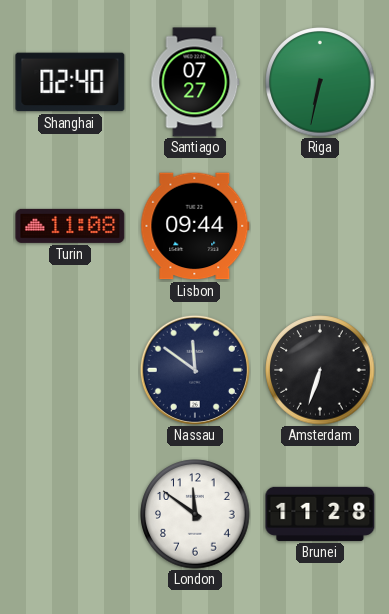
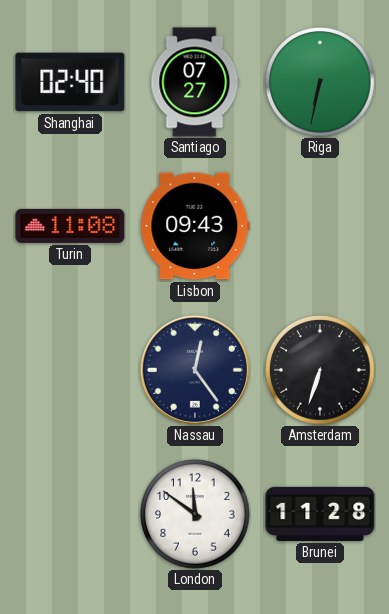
Lisbon: 09:44 -> 09:43
Nassau: 11:51 -> 12:24
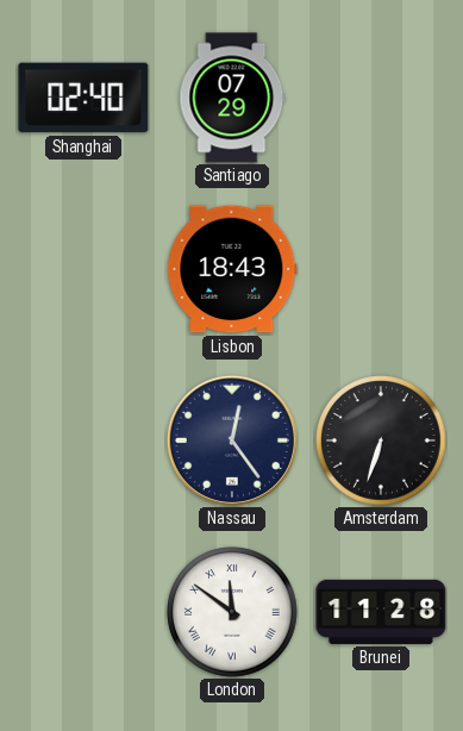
Santiago: 07:27 -> 07:29
Riga: 6:32 -> none
Turin: 11:08 -> none
Lisbon: 09:43 -> 18:43
London numerals: Arabic -> Roman
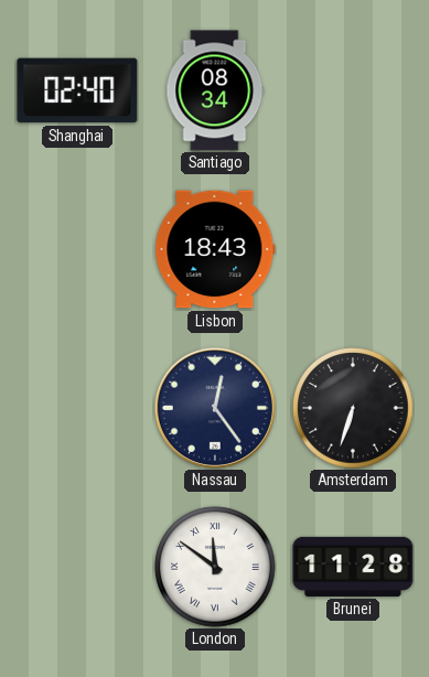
Santiago: 07:29 -> 08:34
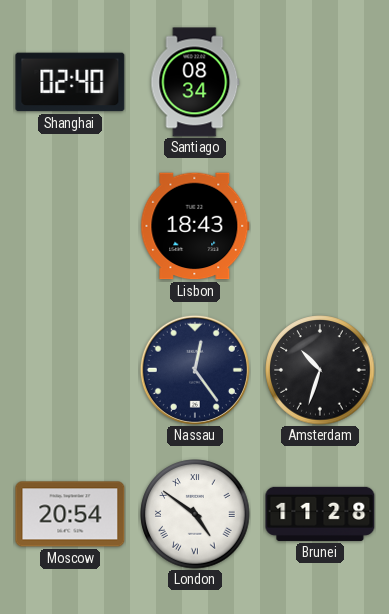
Amsterdam: 6:33 -> 10:33
Moscow: none -> 20:54
London: 11:51 -> 4:51
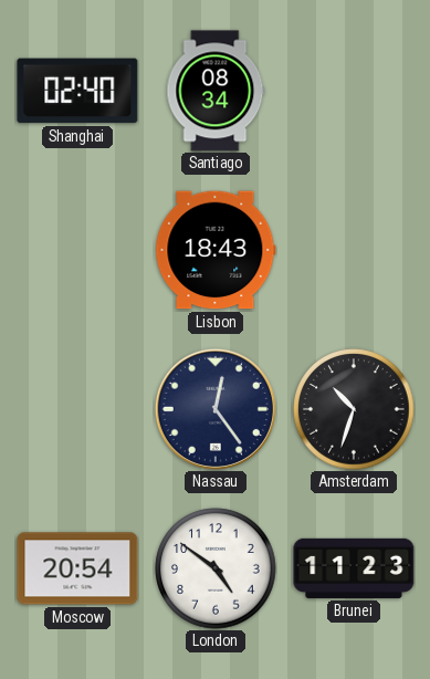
London numerals: Roman -> Arabic
Brunei: 11:28 -> 11:23
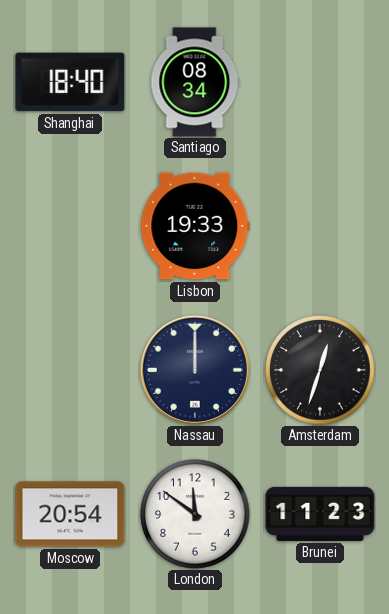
Shanghai: 02:40 -> 18:40
Lisbon: 18:43 -> 19:33
Nassau: 12:24 -> 12:00
Amsterdam: 10:33 -> 12:33
London: 4:51 -> 11:51
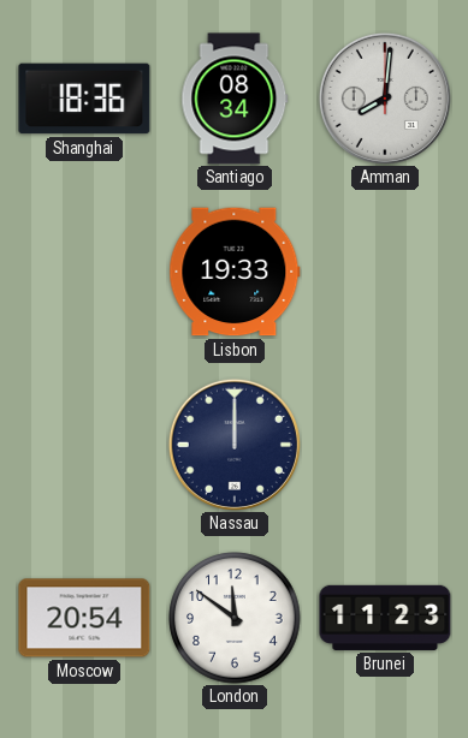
Shanghai: 18:40 -> 18:36
Amman: none -> 8:01
Amsterdam: 12:33 -> none
